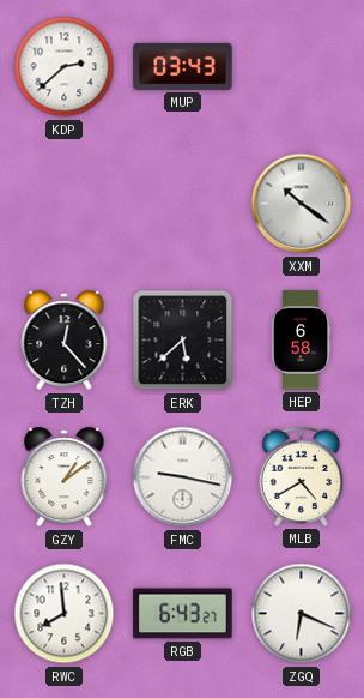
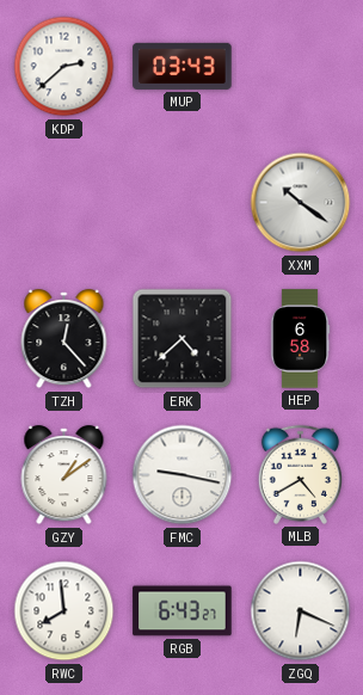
ERK: 5:38 -> 4:38
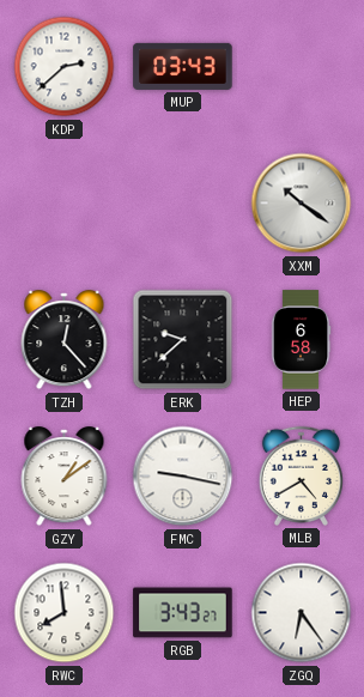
ERK: 4:38 -> 9:38
RGB: 6:43 -> 3:43
ZGQ: 6:19 -> 6:24
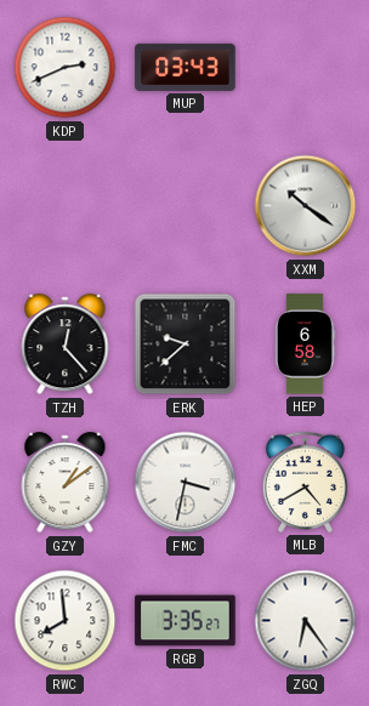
KDP: 2:38 -> 2:41
FMC: 9:17 -> 3:32
RGB: 3:43 -> 3:35
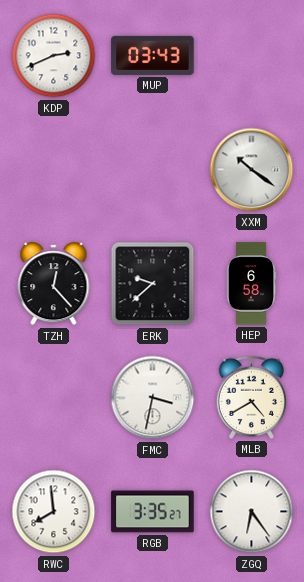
GZY: 1:09 -> none
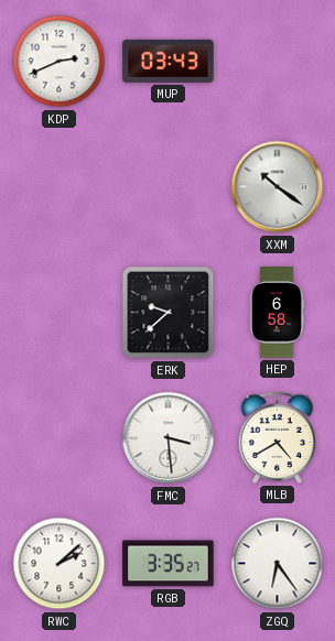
TZH: 12:23 -> none
FMC: 3:32 -> 3:29
RWC: 7:59 -> 2:08
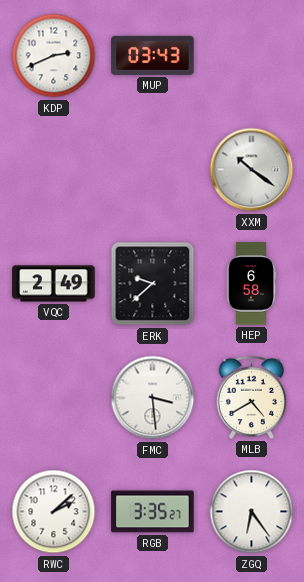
VQC: none -> 2:49
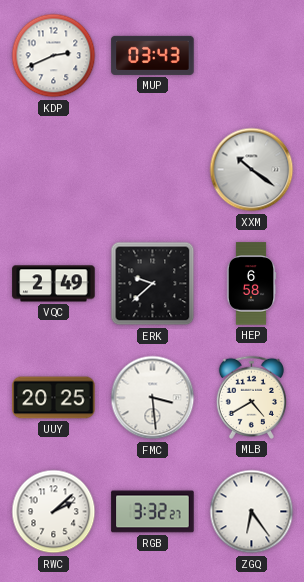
UUY: none -> 20:25
RGB: 3:35 -> 3:32
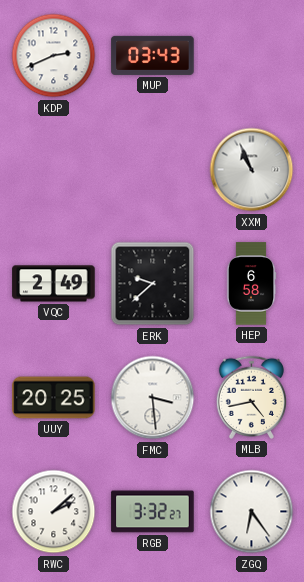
XXM: 10:21 -> 10:56
MLB: 4:40 -> 4:43
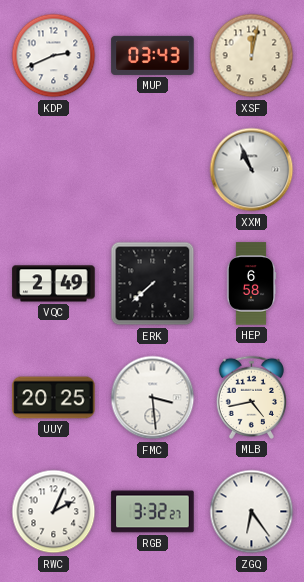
XSF: none -> 12:02
ERK: 9:38 -> 7:38
RWC: 2:08 -> 2:04
